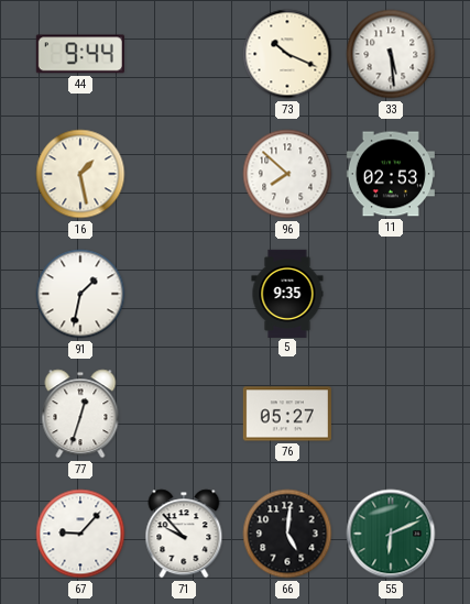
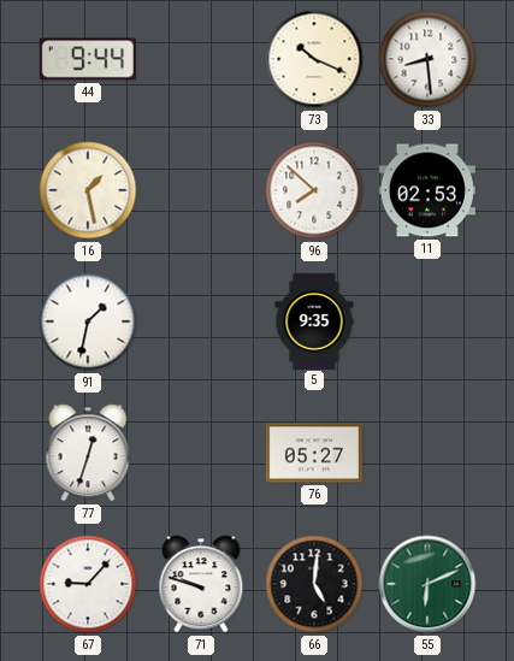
33: 5:29 -> 8:29
71: 9:53 -> 9:48
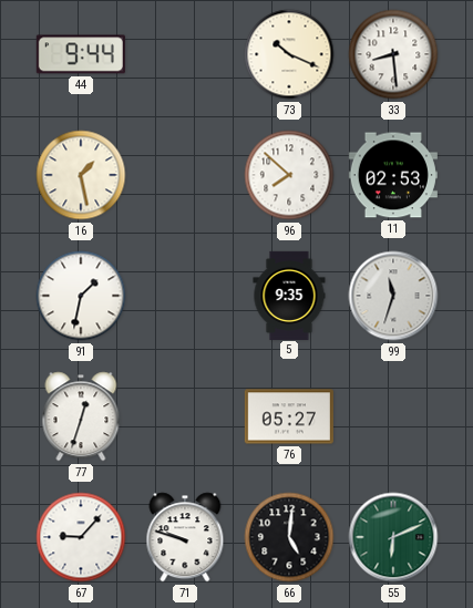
99: none -> 11:33
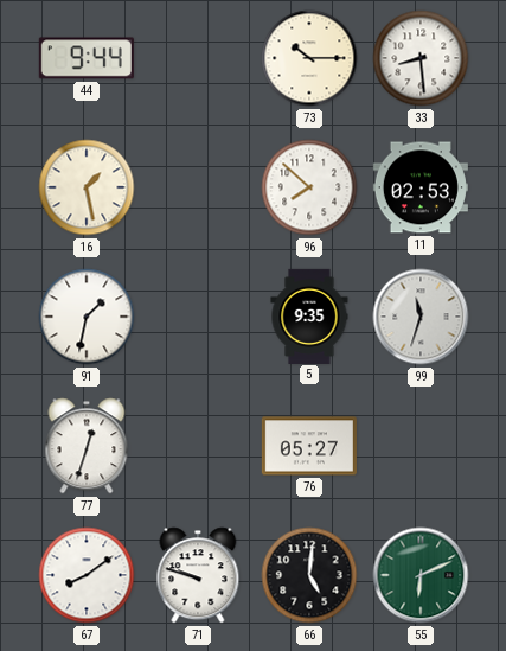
73: 10:19 -> 10:15
67: 9:07 -> 8:09
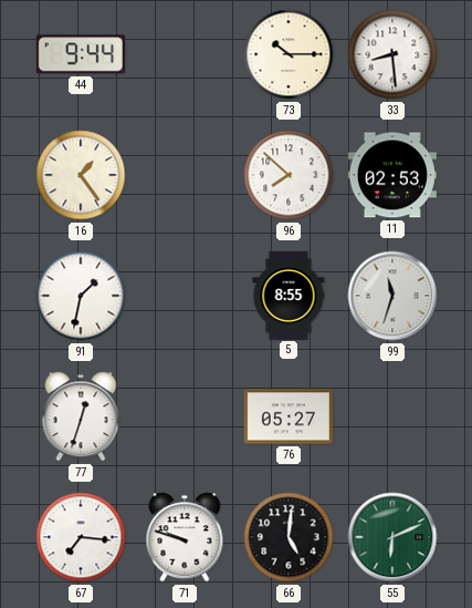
16: 1:28 -> 1:24
5: 9:35 -> 8:55
67: 8:09 -> 7:16
